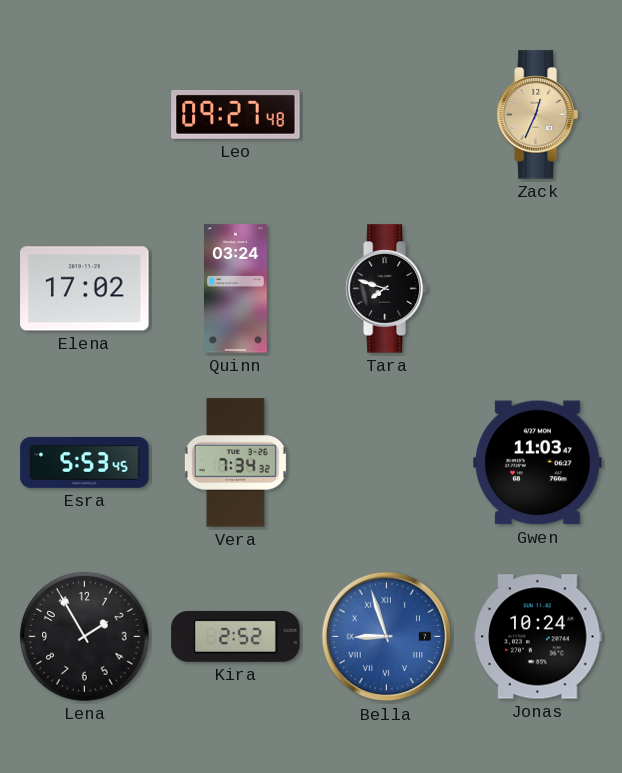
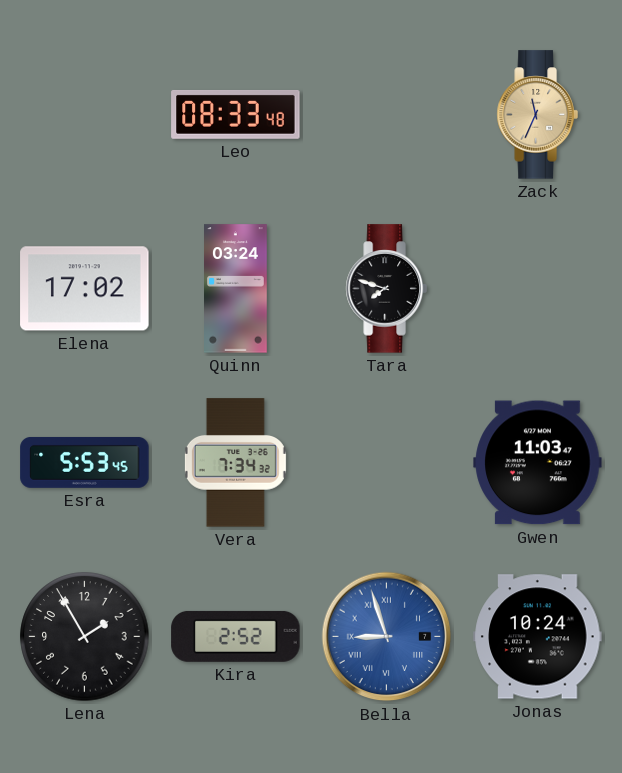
Leo: 09:27 -> 08:33
Zack: 12:34 -> 11:34
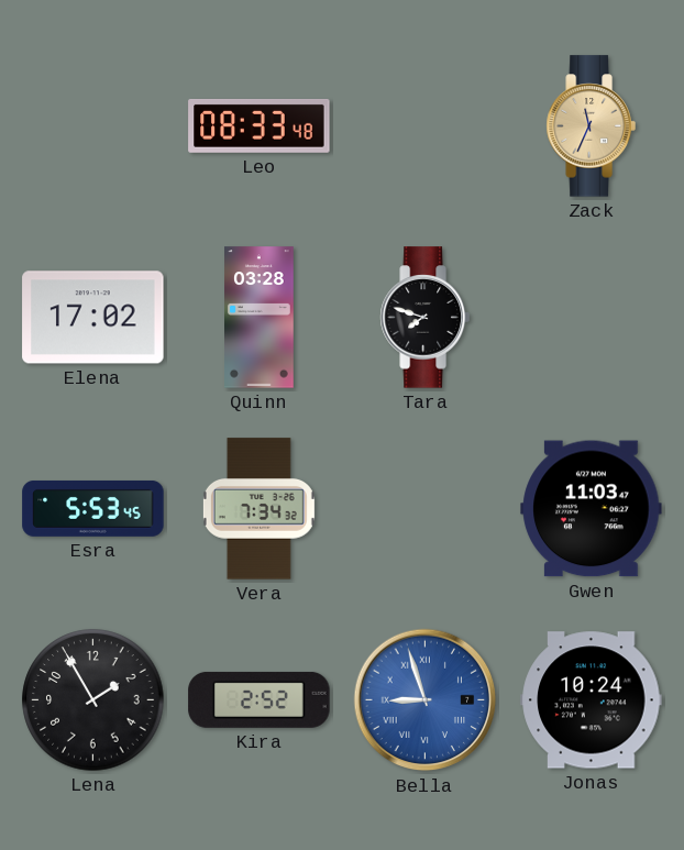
Quinn: 03:24 -> 03:28
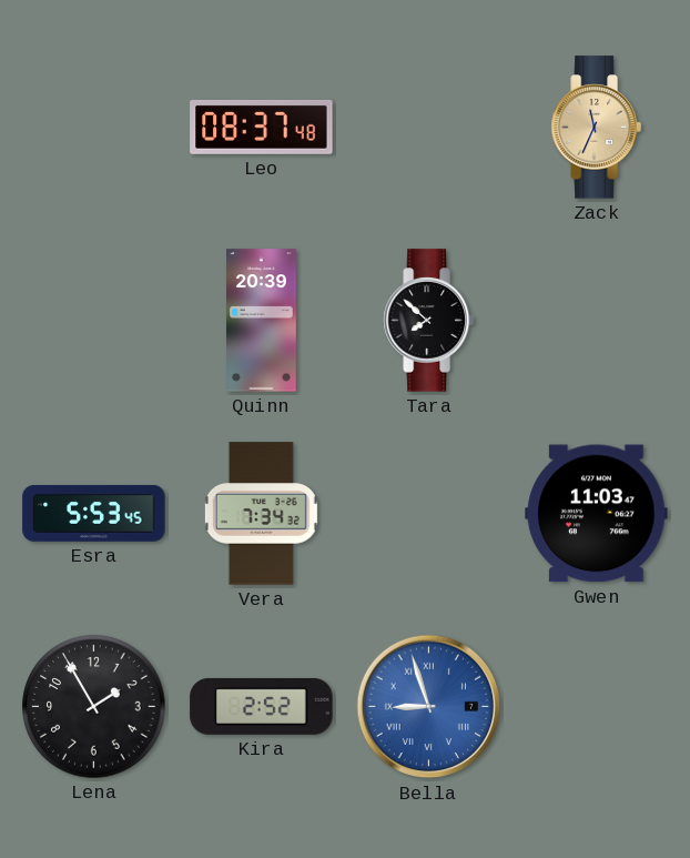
Leo: 08:33 -> 08:37
Elena: 17:02 -> none
Quinn: 03:28 -> 20:39
Tara: 7:48 -> 7:52
Jonas: 10:24 -> none
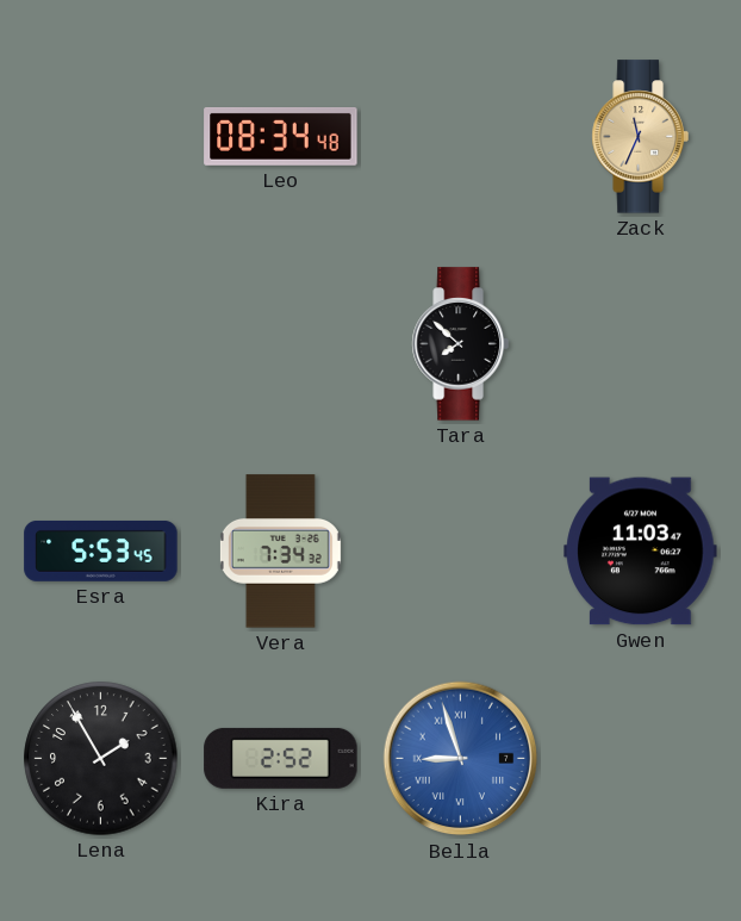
Leo: 08:37 -> 08:34
Quinn: 20:39 -> none
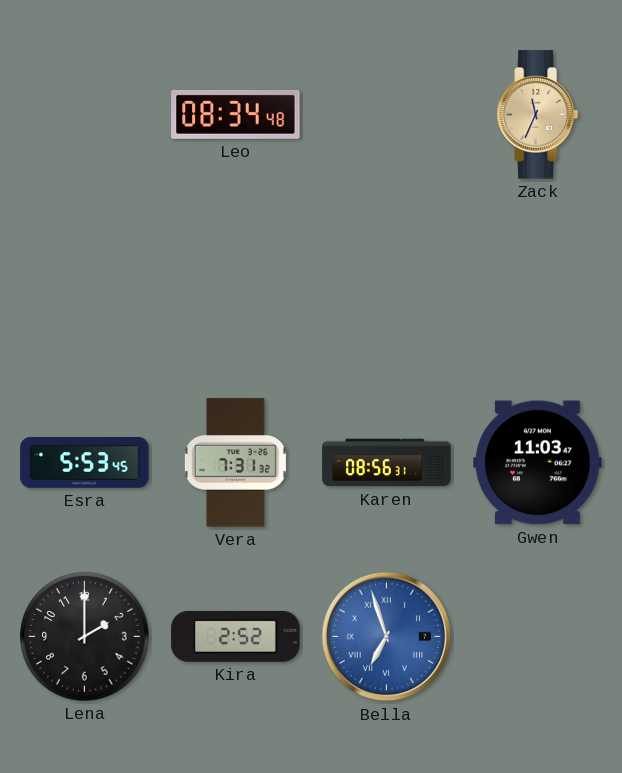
Tara: 7:52 -> none
Vera: 7:34 -> 7:31
Karen: none -> 08:56
Lena: 1:55 -> 2:00
Bella: 8:57 -> 6:57
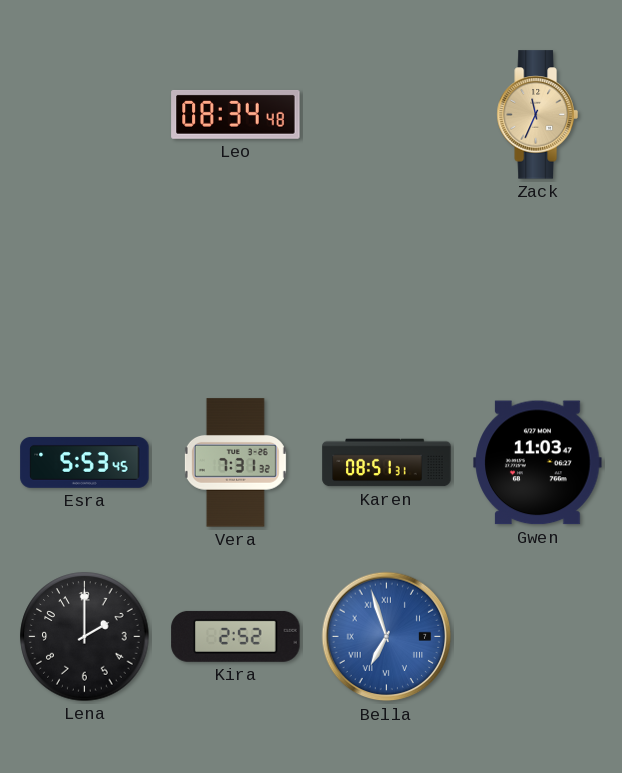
Karen: 08:56 -> 08:51
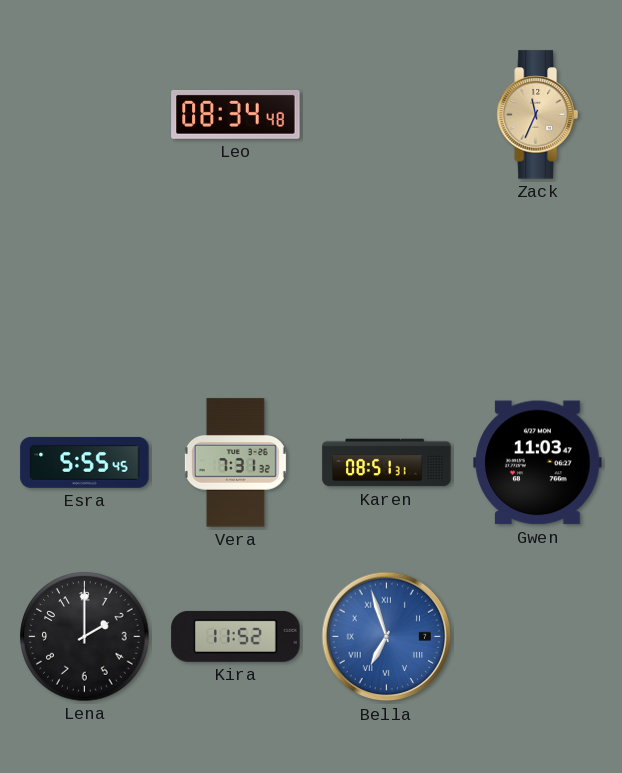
Esra: 5:53 -> 5:55
Kira: 2:52 -> 11:52
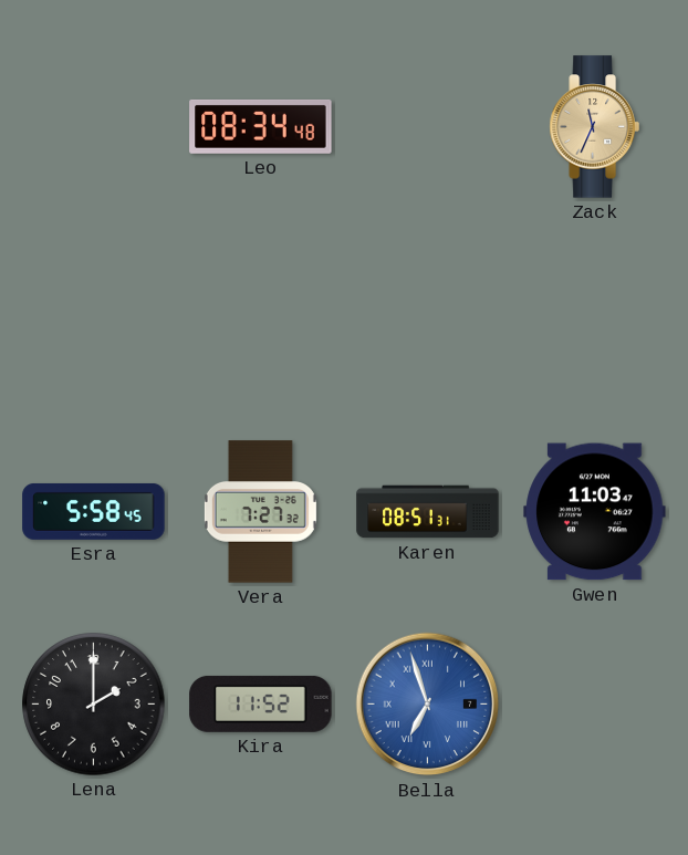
Esra: 5:55 -> 5:58
Vera: 7:31 -> 7:27
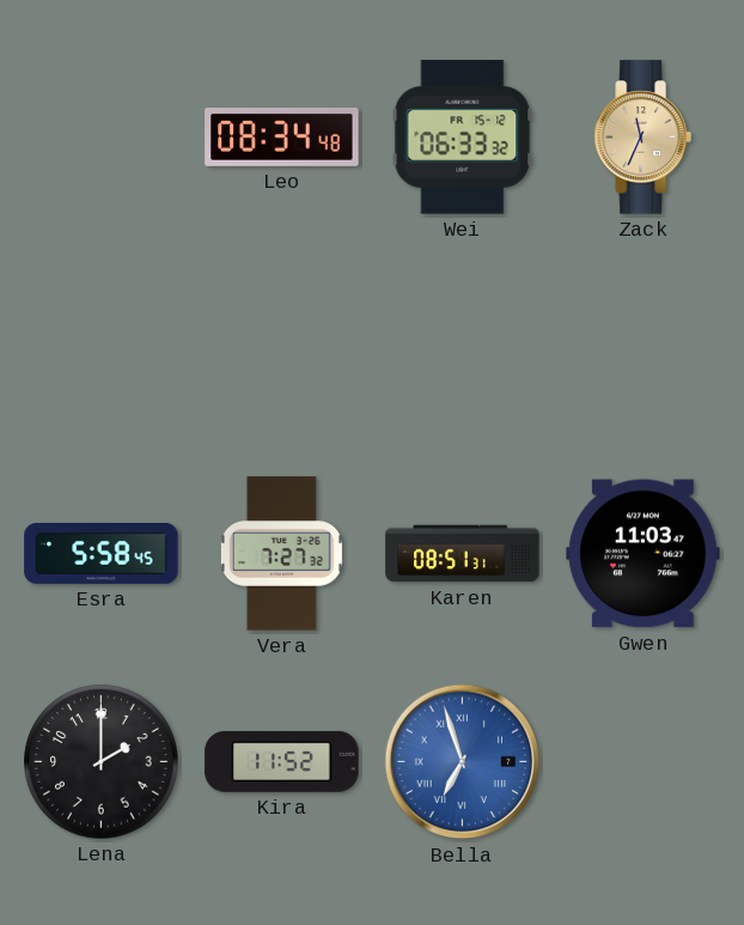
Wei: none -> 06:33
